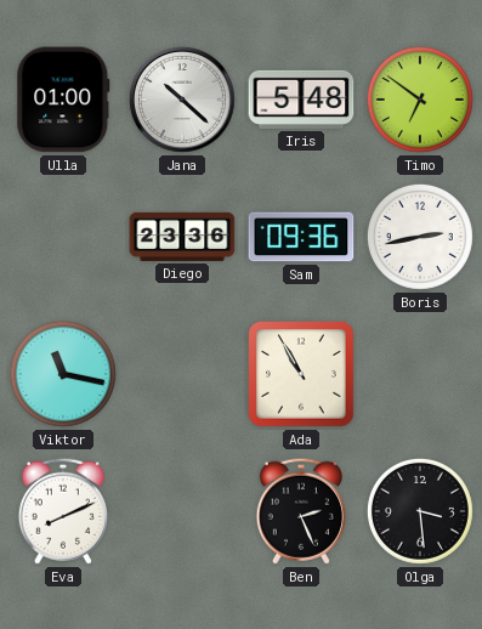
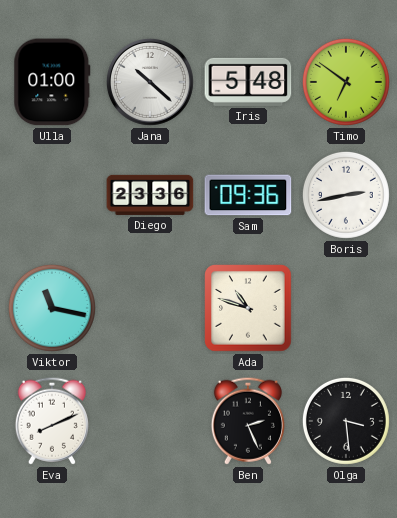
Ada: 10:55 -> 10:48
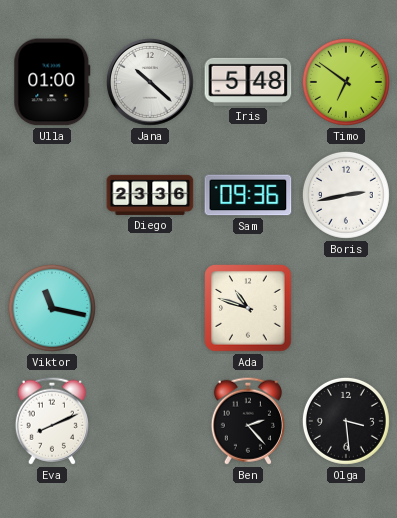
Ben: 2:26 -> 2:23
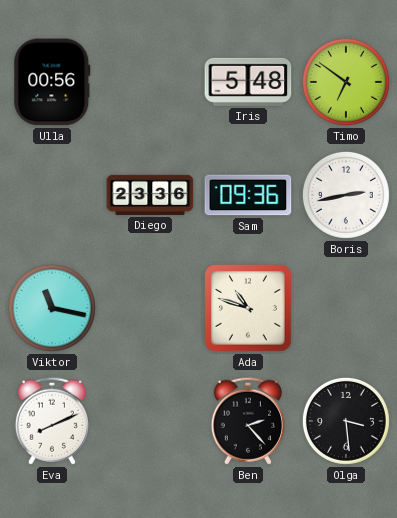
Ulla: 01:00 -> 00:56
Jana: 10:22 -> none
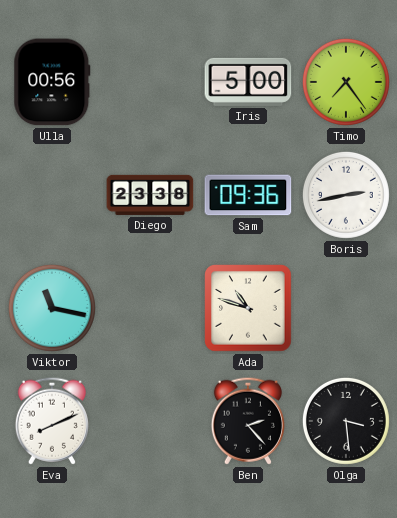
Iris: 5:48 -> 5:00
Timo: 6:51 -> 7:24
Diego: 23:36 -> 23:38
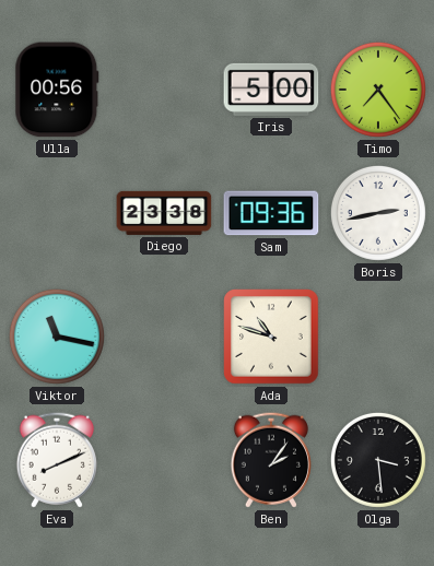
Ben: 2:23 -> 2:06
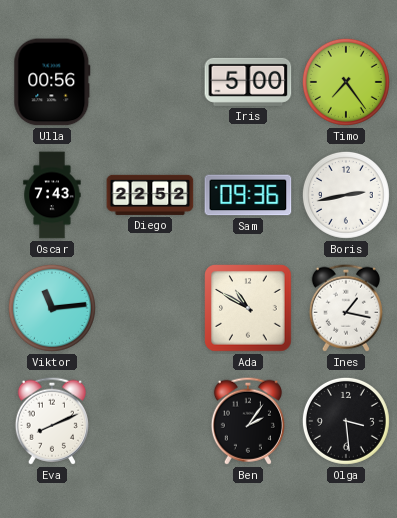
Oscar: none -> 7:43
Diego: 23:38 -> 22:52
Viktor: 11:17 -> 11:14
Ada: 10:48 -> 10:50
Ines: none -> 1:17
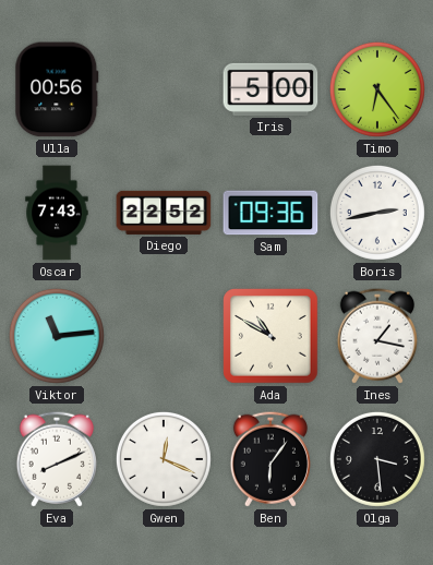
Timo: 7:24 -> 6:24
Gwen: none -> 12:19
Ben: 2:06 -> 6:06
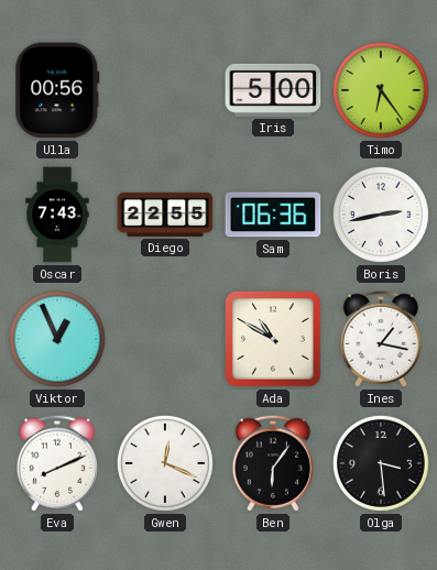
Diego: 22:52 -> 22:55
Sam: 09:36 -> 06:36
Viktor: 11:14 -> 12:56
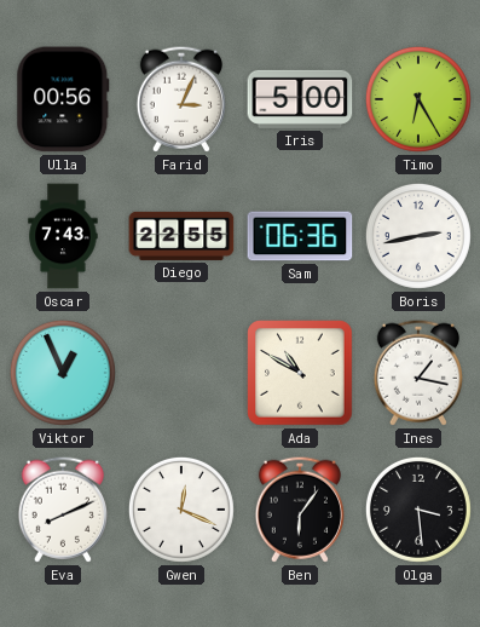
Farid: none -> 3:04
Timo: 6:24 -> 6:25
